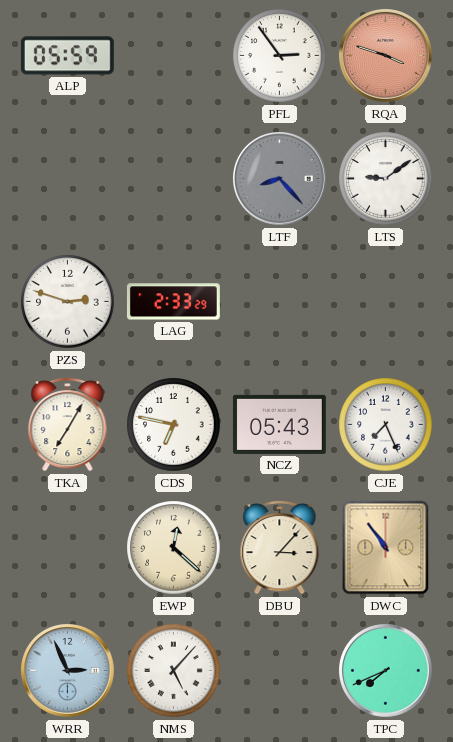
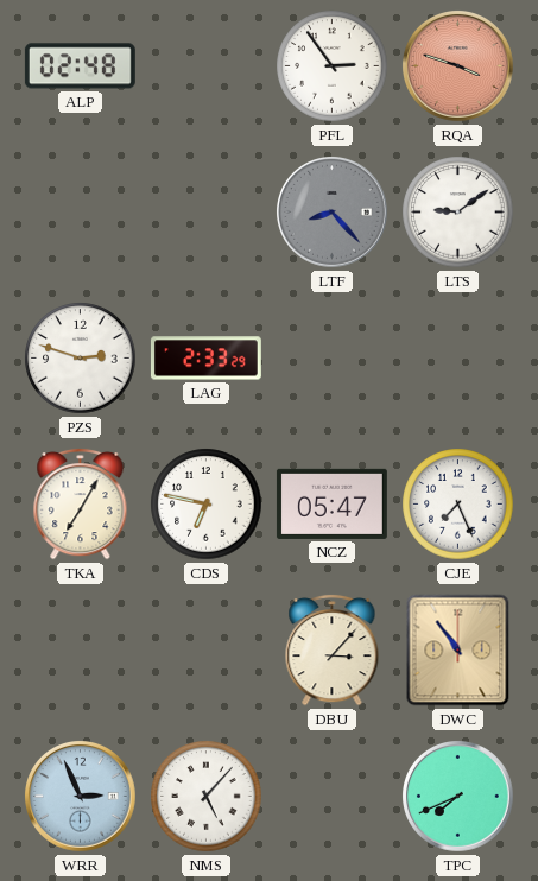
ALP: 05:59 -> 02:48
NCZ: 05:43 -> 05:47
EWP: 12:22 -> none
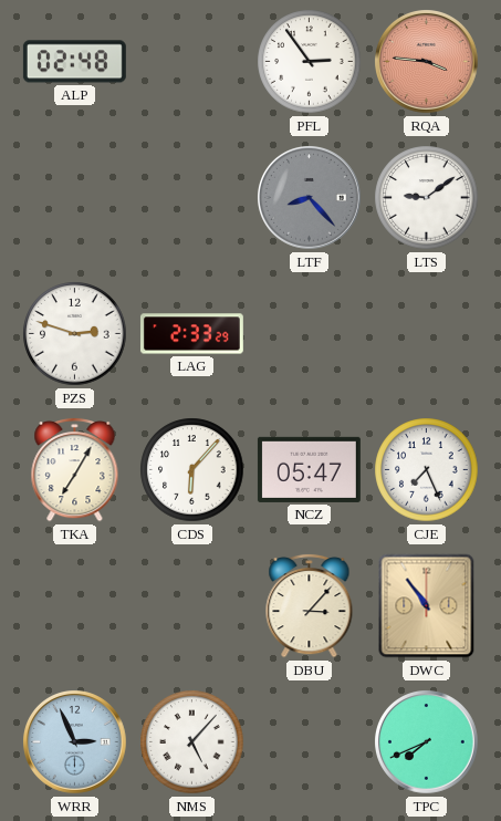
RQA: 3:48 -> 3:46
CDS: 6:47 -> 6:07
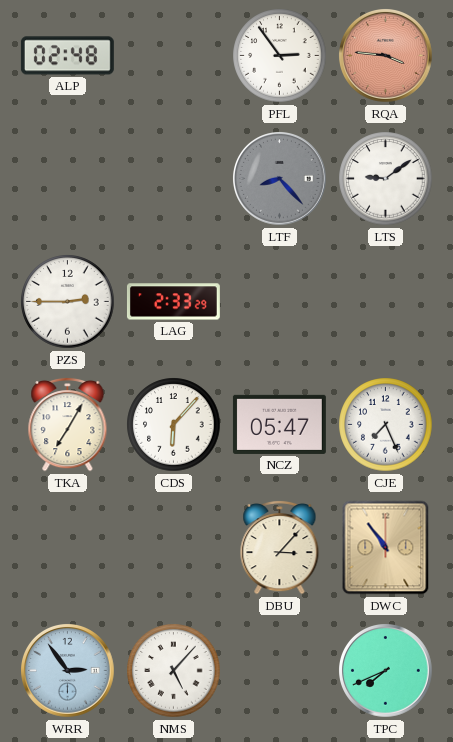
PZS: 2:48 -> 2:45
WRR: 2:56 -> 2:54
